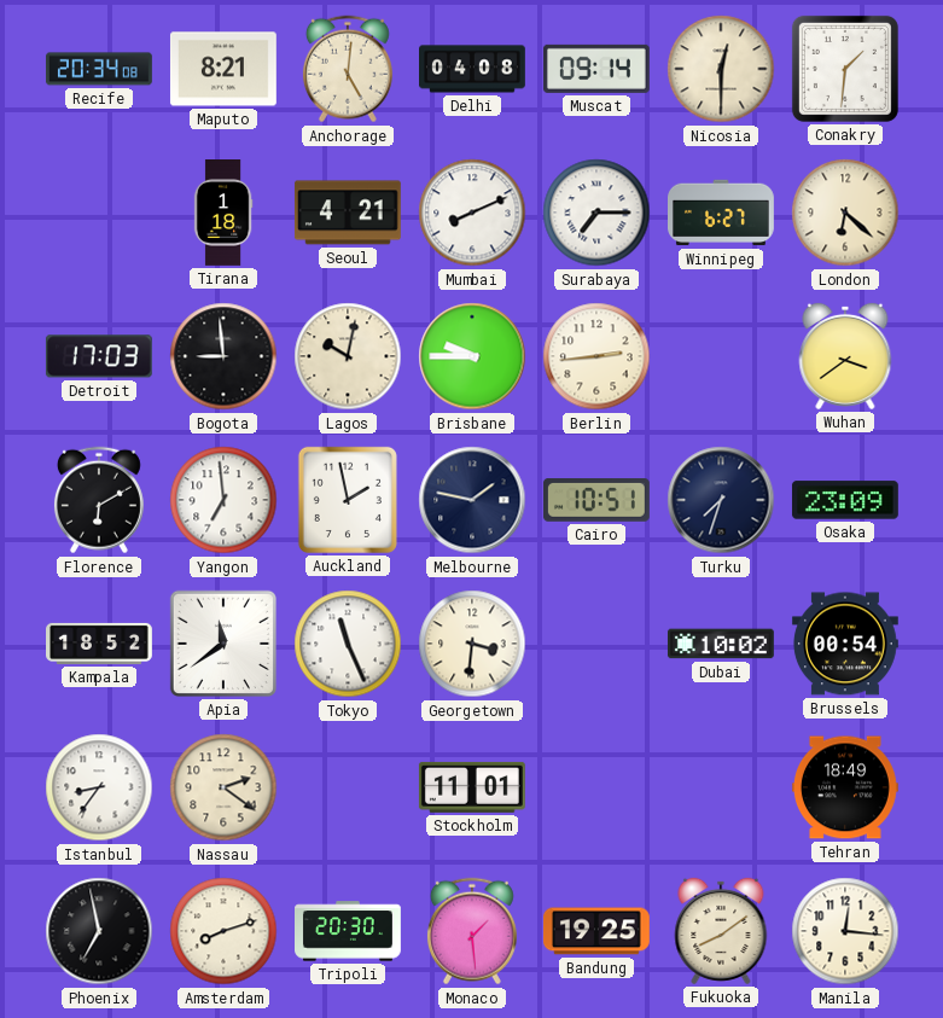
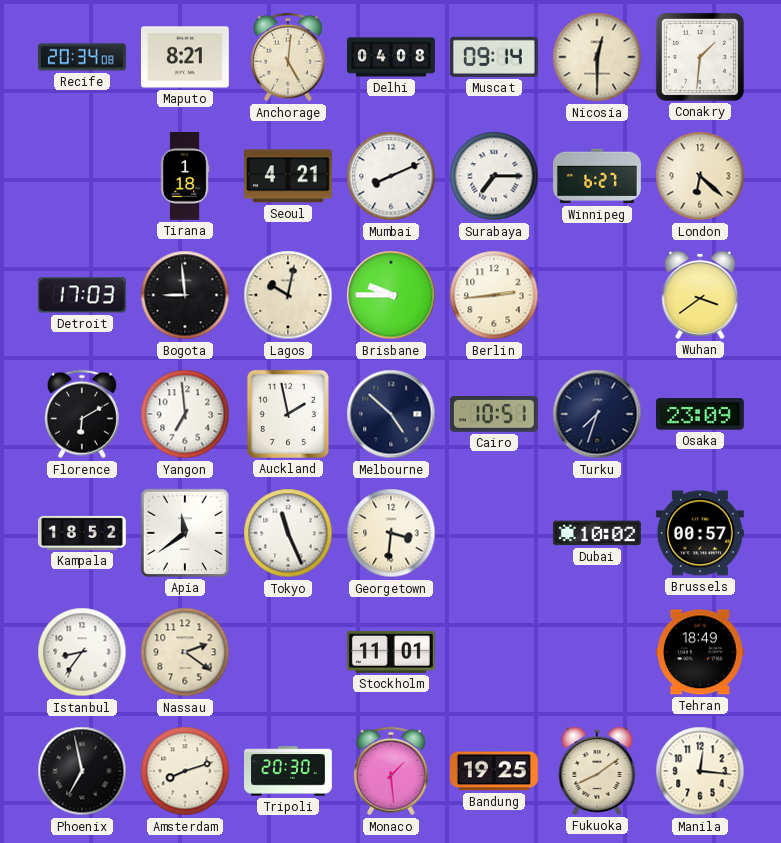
Melbourne: 1:47 -> 4:52
Brussels: 00:54 -> 00:57
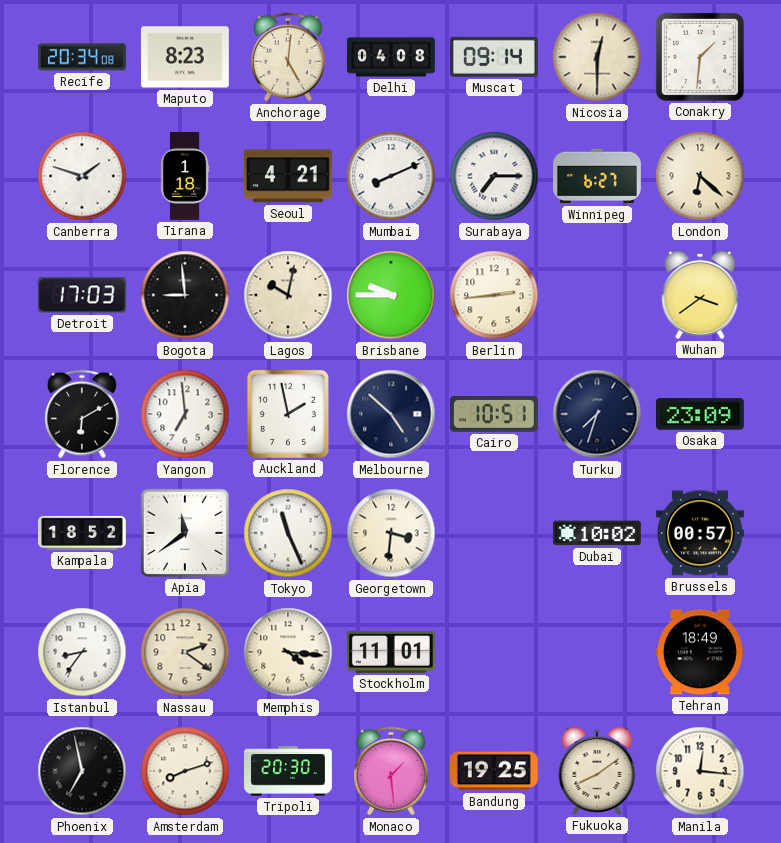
Maputo: 8:21 -> 8:23
Canberra: none -> 1:48
Memphis: none -> 4:16
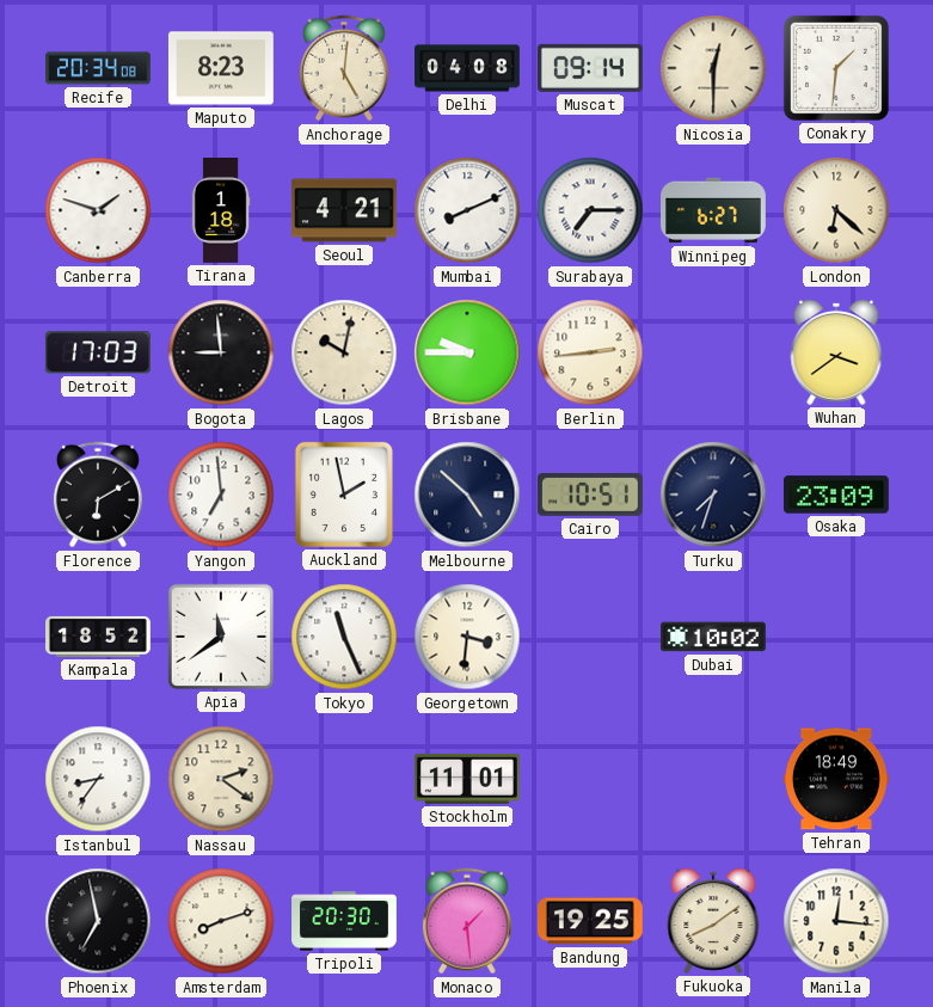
Brussels: 00:57 -> none
Memphis: 4:16 -> none
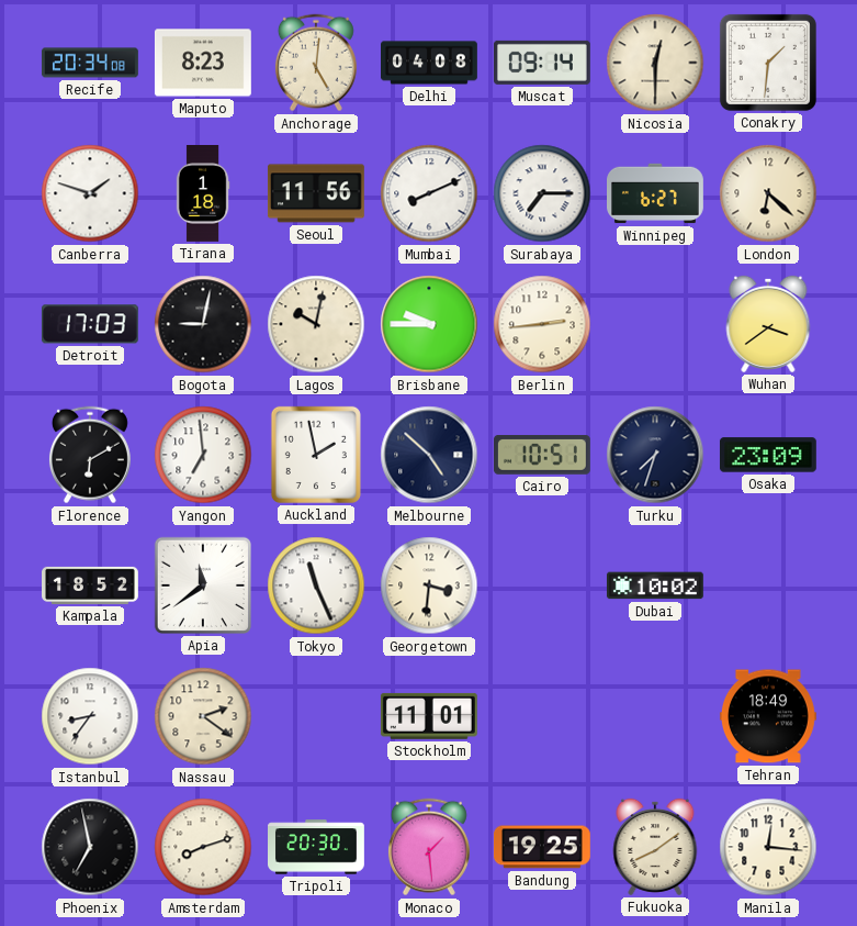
Seoul: 4:21 -> 11:56
Bogota: 8:59 -> 9:02
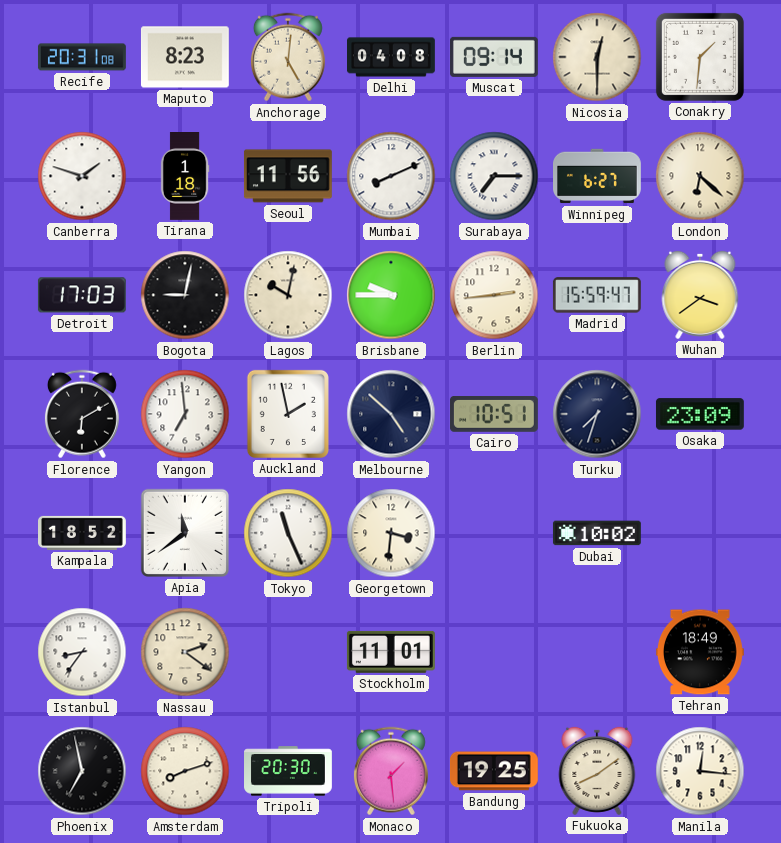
Recife: 20:34 -> 20:31
Madrid: none -> 15:59
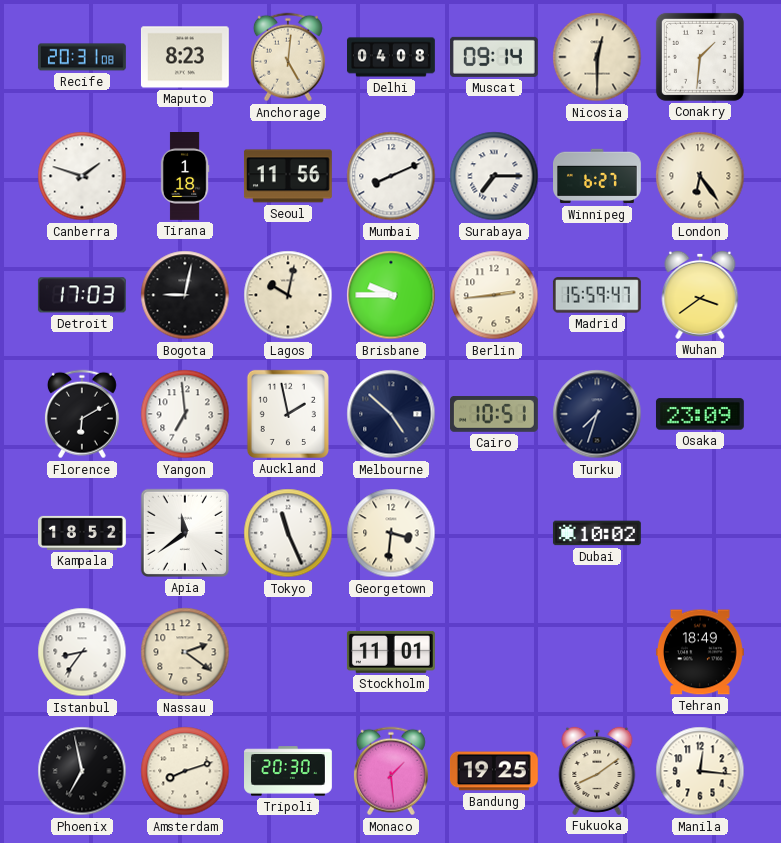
London: 6:22 -> 6:24
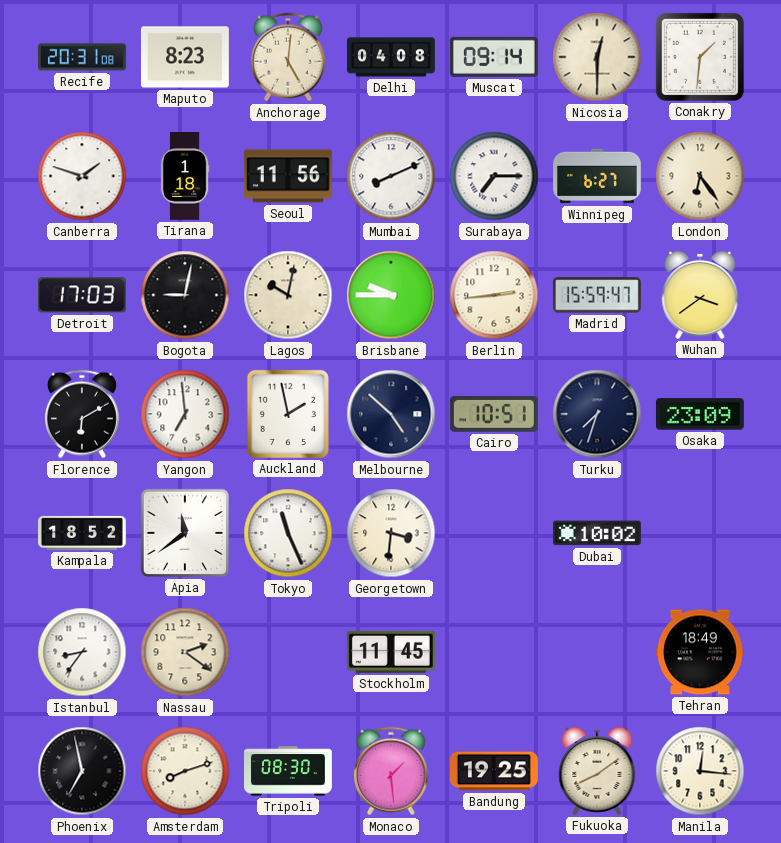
Stockholm: 11:01 -> 11:45
Tripoli: 20:30 -> 08:30
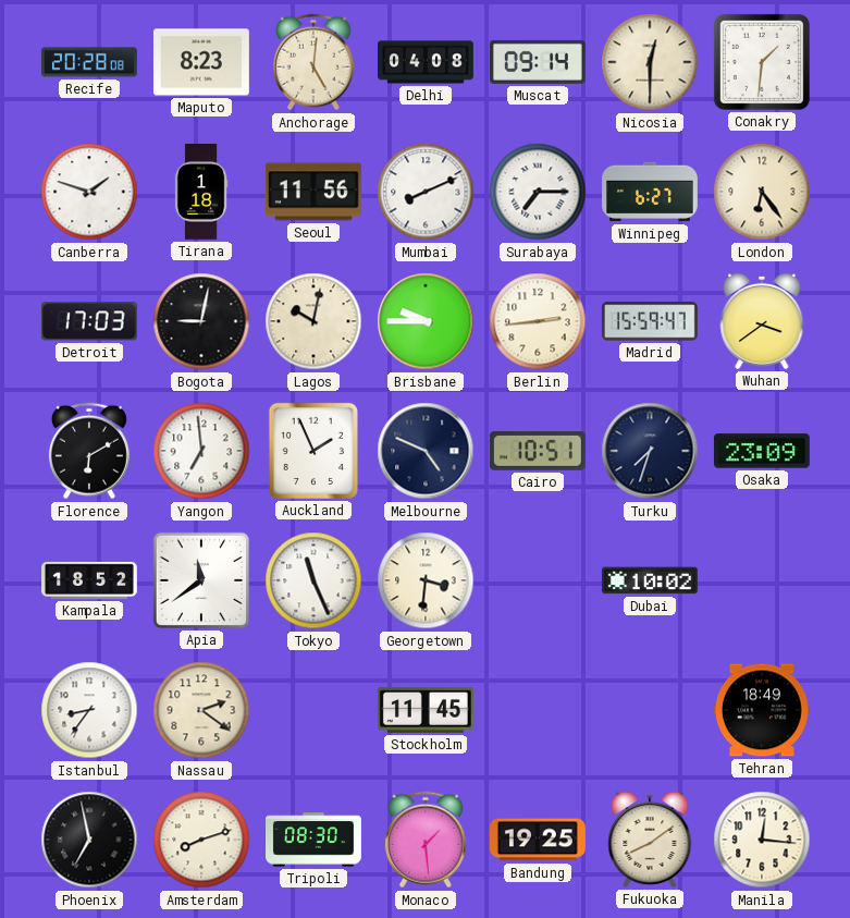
Recife: 20:31 -> 20:28
Auckland: 1:58 -> 1:56
Melbourne: 4:52 -> 4:49
